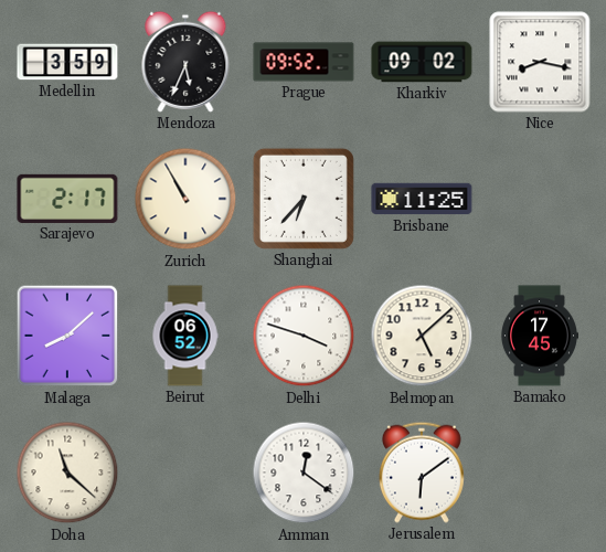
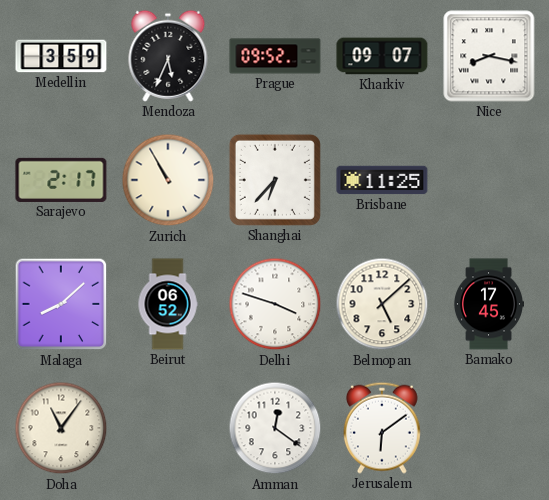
Kharkiv: 09:02 -> 09:07
Doha: 11:22 -> 11:06
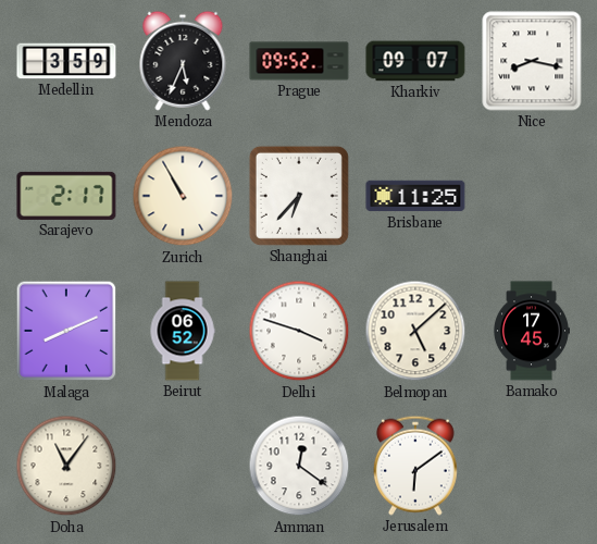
Malaga: 8:08 -> 8:11
